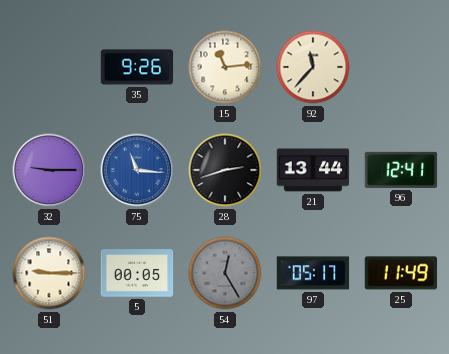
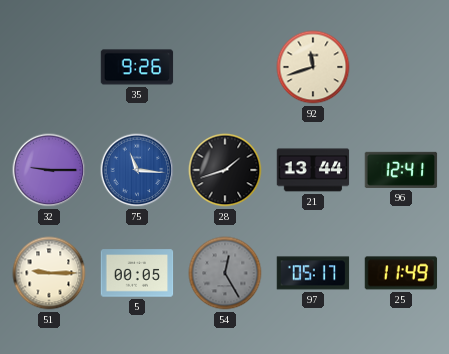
15: 11:14 -> none
92: 11:37 -> 11:42
28: 2:42 -> 1:42
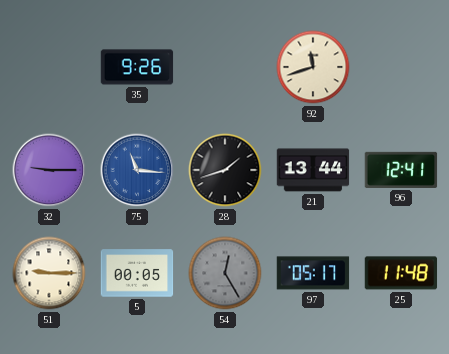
25: 11:49 -> 11:48
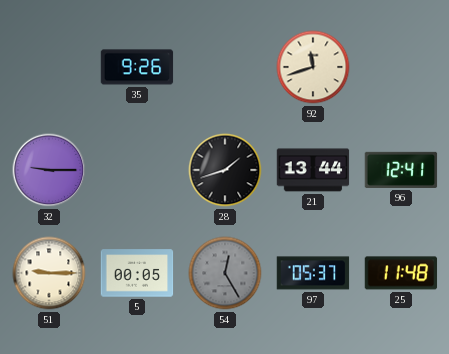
75: 11:16 -> none
97: 05:17 -> 05:37
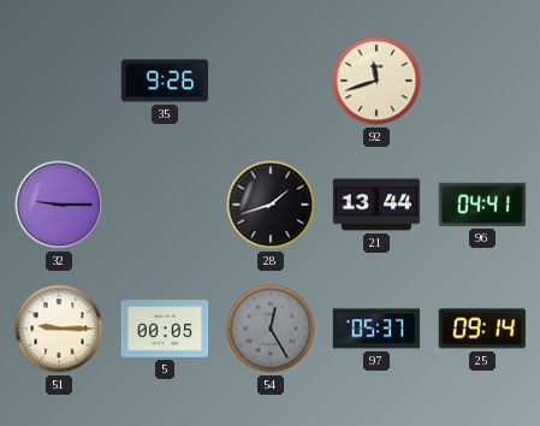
96: 12:41 -> 04:41
25: 11:48 -> 09:14
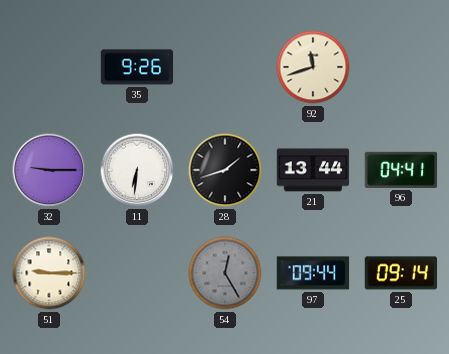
11: none -> 6:31
5: 00:05 -> none
97: 05:37 -> 09:44
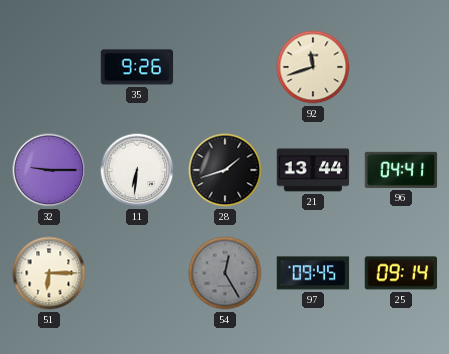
51: 9:15 -> 6:15
97: 09:44 -> 09:45
